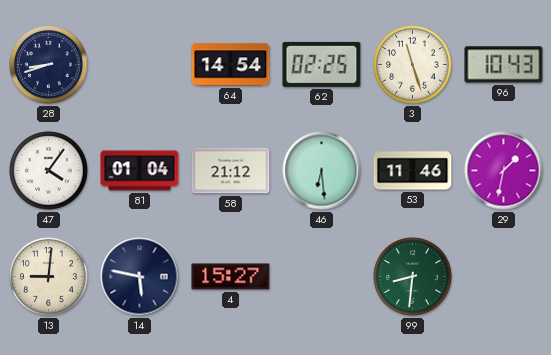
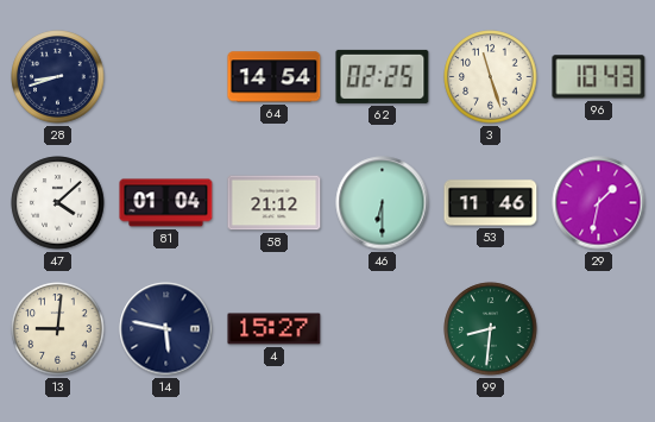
47: 4:06 -> 4:08
46: 6:29 -> 6:30
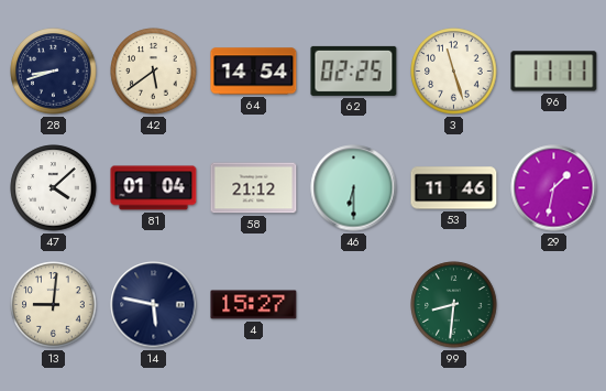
42: none -> 5:39
96: 10:43 -> 11:11
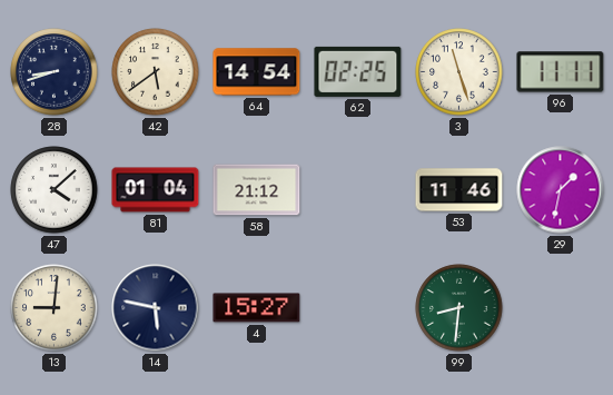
46: 6:30 -> none
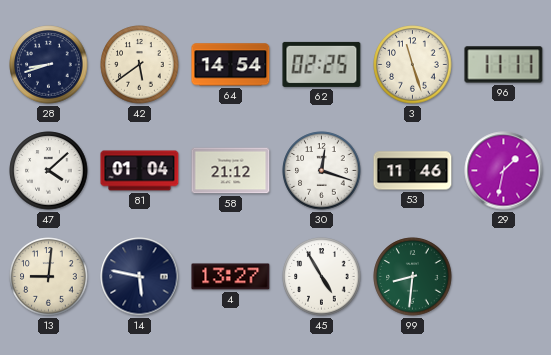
30: none -> 12:18
4: 15:27 -> 13:27
45: none -> 4:55
